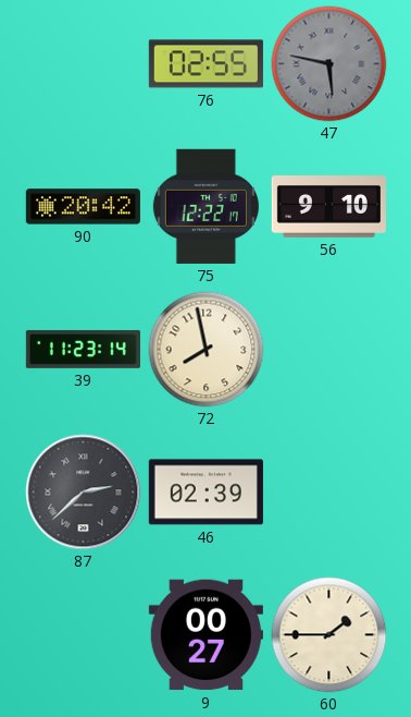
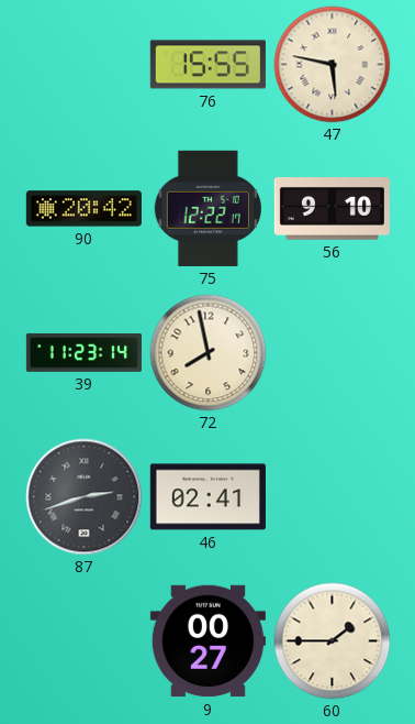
76: 02:55 -> 15:55
47 dial: grey -> cream
87: 2:38 -> 2:42
46: 02:39 -> 02:41
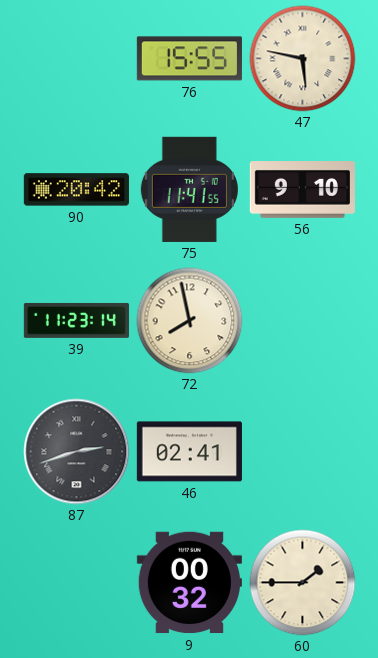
75: 12:22 -> 11:41
9: 00:27 -> 00:32
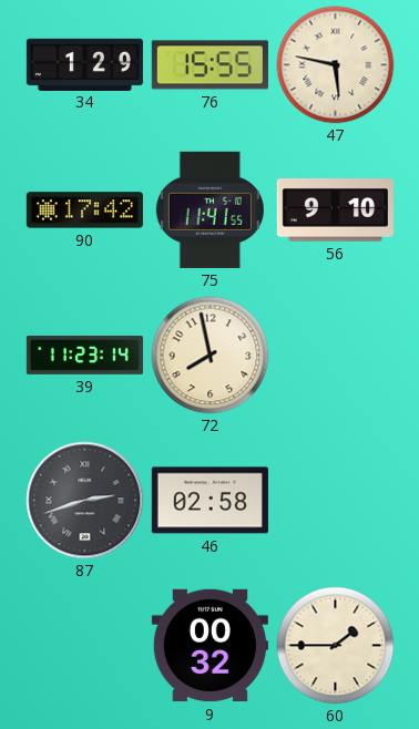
34: none -> 1:29
90: 20:42 -> 17:42
46: 02:41 -> 02:58
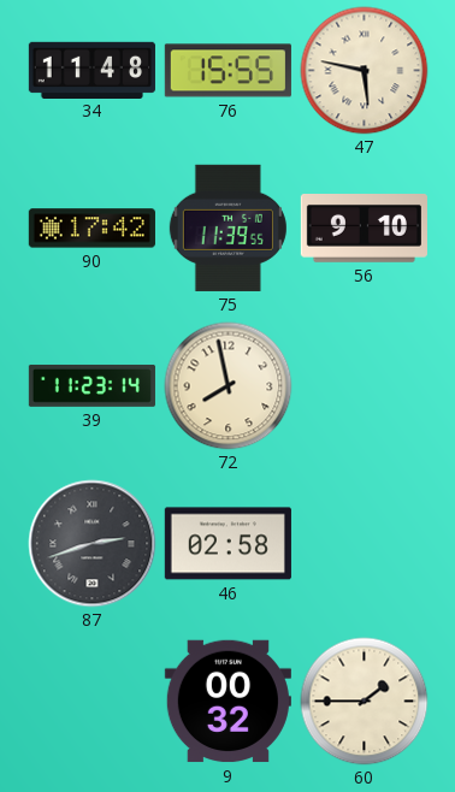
34: 1:29 -> 11:48
75: 11:41 -> 11:39
